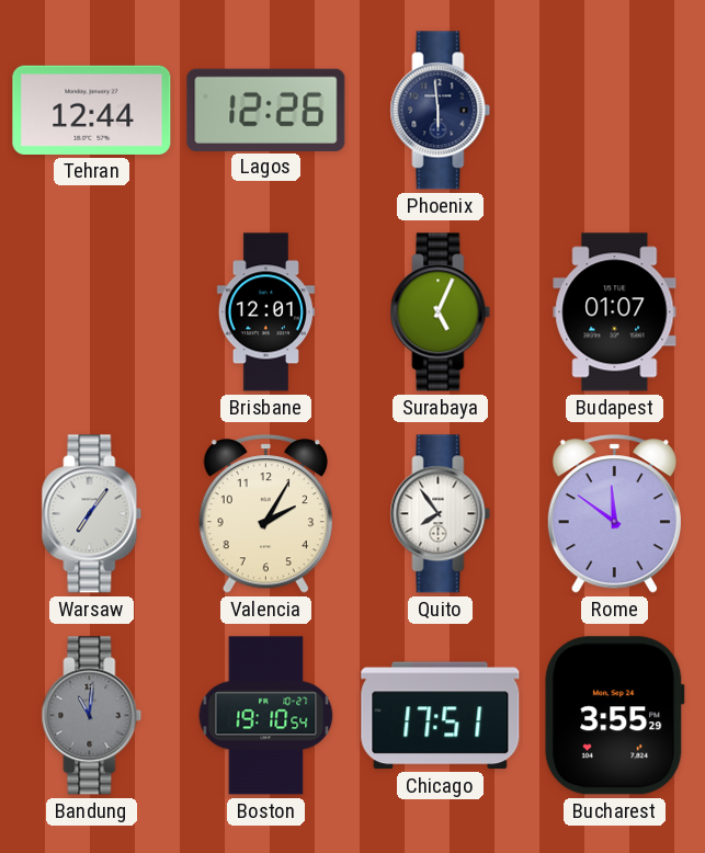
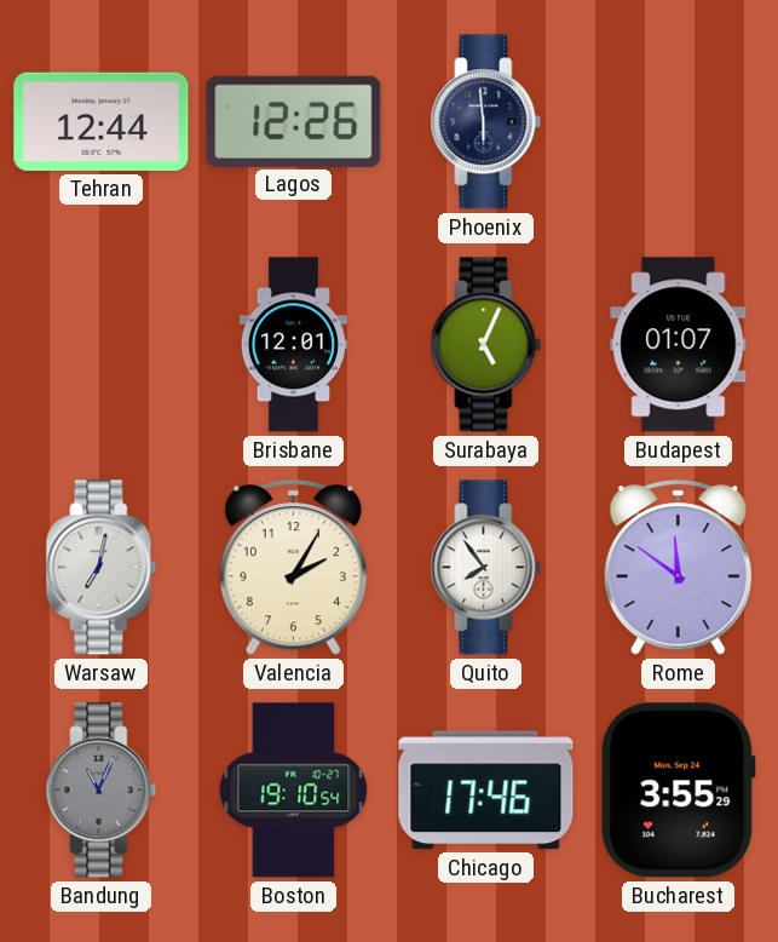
Warsaw: 7:06 -> 7:02
Bandung: 11:01 -> 11:04
Chicago: 17:51 -> 17:46
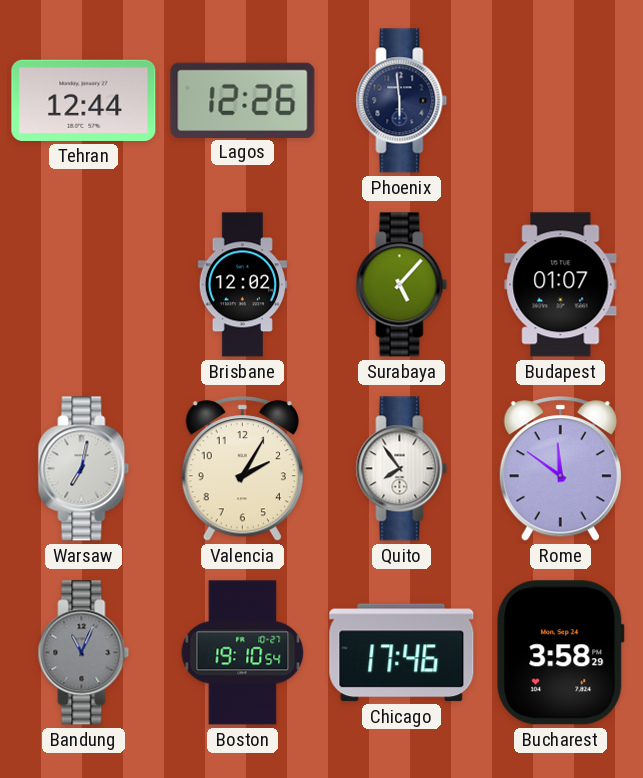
Brisbane: 12:01 -> 12:02
Surabaya: 5:04 -> 5:07
Bucharest: 3:55 -> 3:58
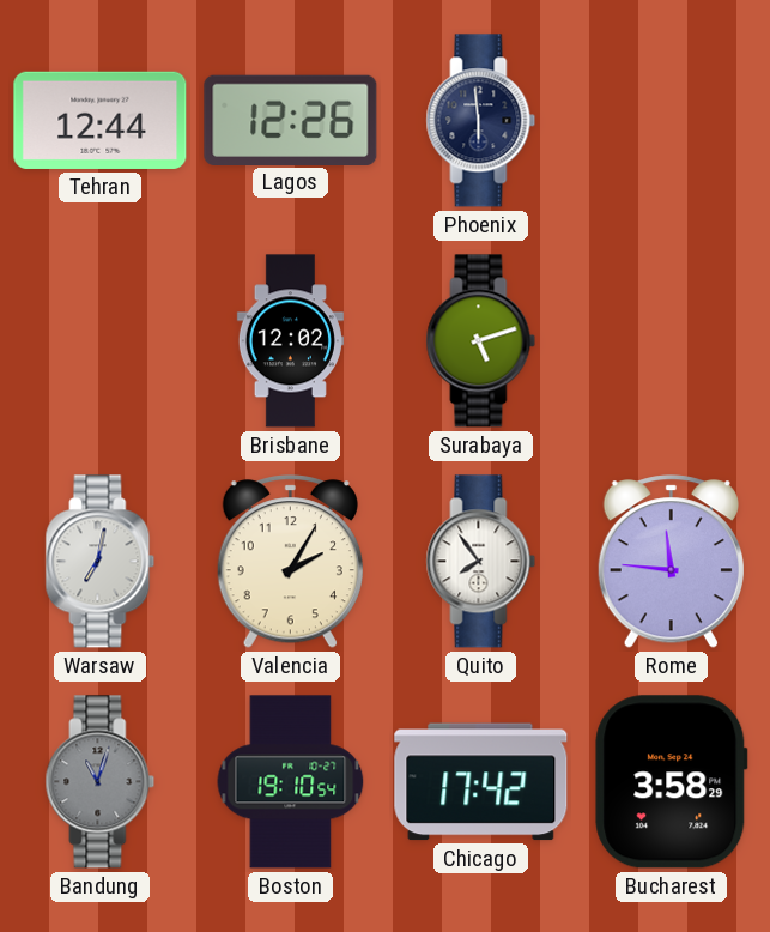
Surabaya: 5:07 -> 5:12
Budapest: 01:07 -> none
Rome: 11:51 -> 11:46
Bandung: 11:04 -> 11:03
Chicago: 17:46 -> 17:42
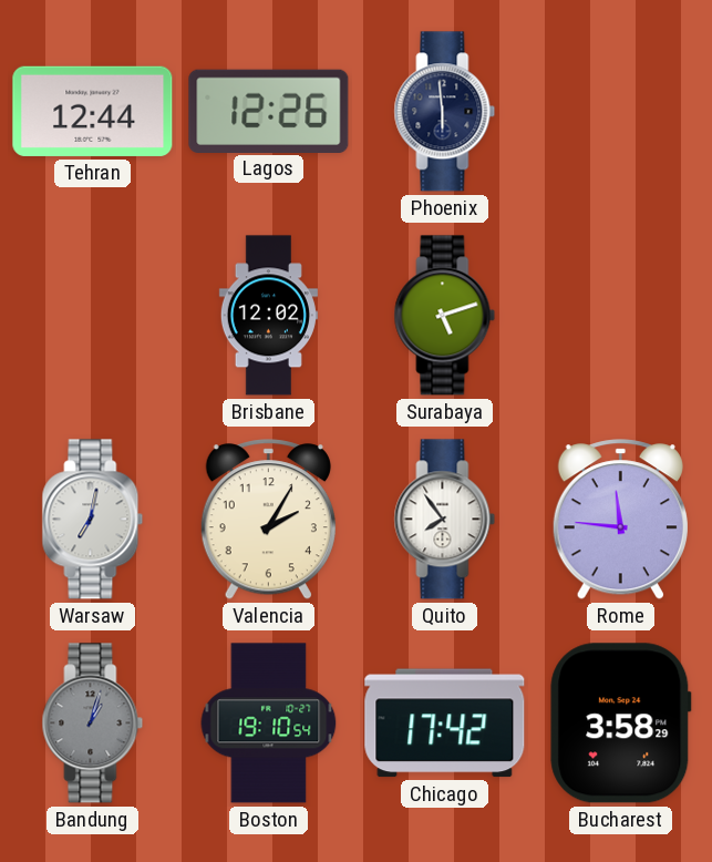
Bandung: 11:03 -> 1:03
